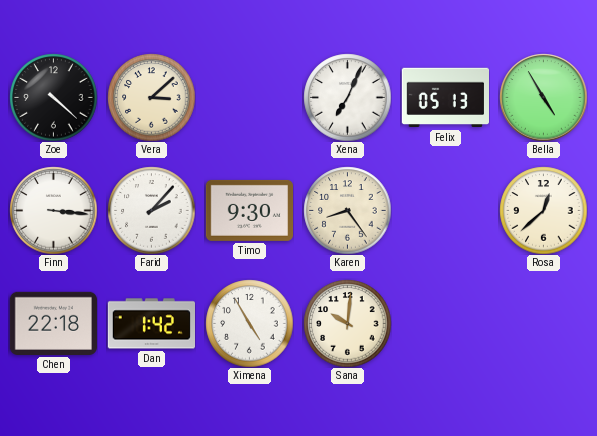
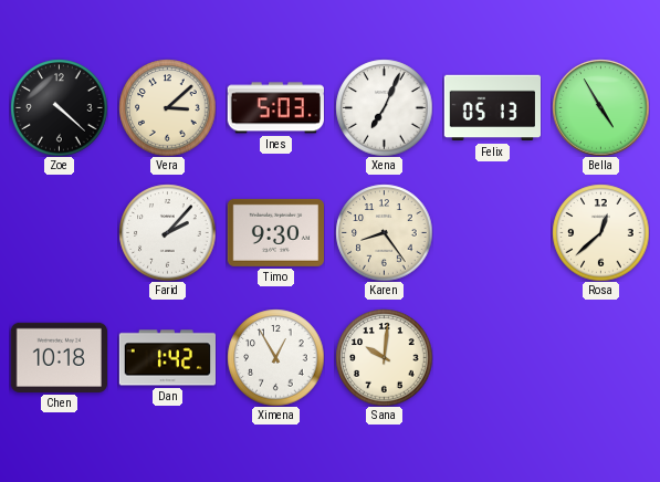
Ines: none -> 5:03
Finn: 3:16 -> none
Chen: 22:18 -> 10:18
Ximena: 4:55 -> 12:55
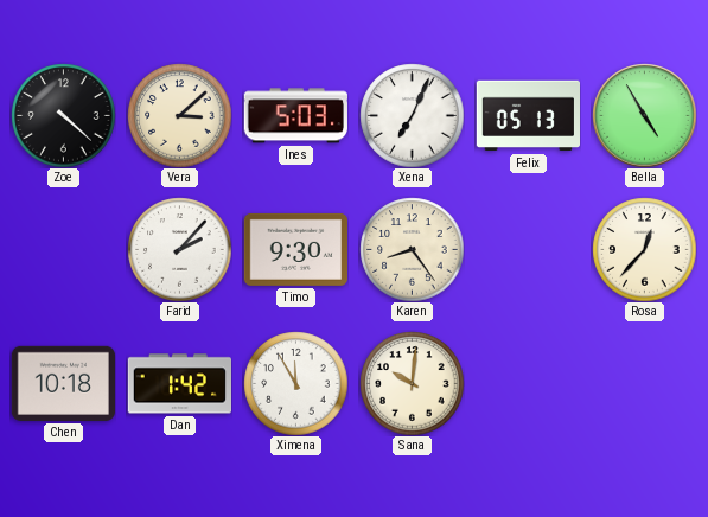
Rosa: 12:38 -> 12:37
Ximena: 12:55 -> 11:55
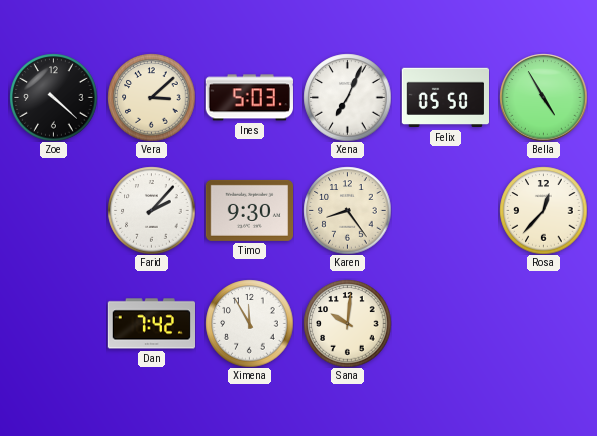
Felix: 05:13 -> 05:50
Chen: 10:18 -> none
Dan: 1:42 -> 7:42
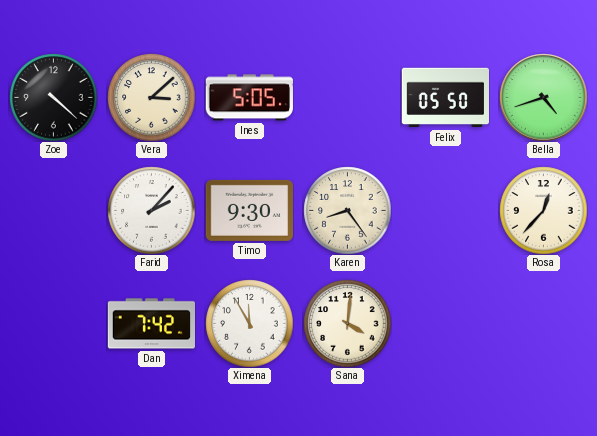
Ines: 5:03 -> 5:05
Xena: 7:04 -> none
Bella: 4:55 -> 4:42
Sana: 10:01 -> 4:01
